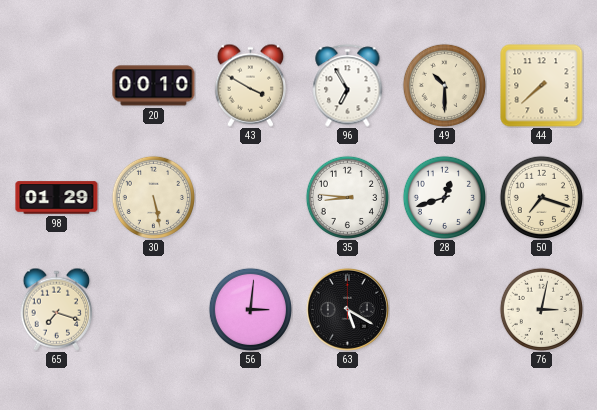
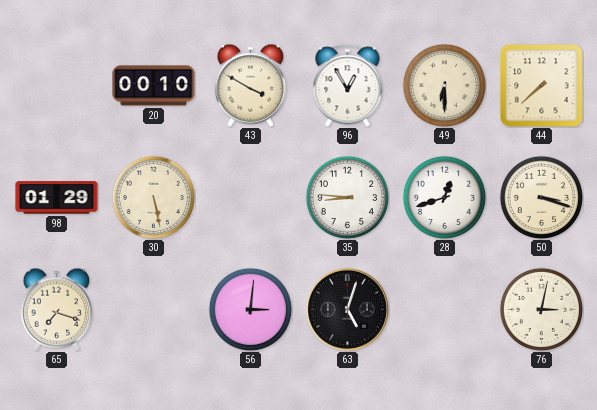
96: 6:55 -> 12:55
49: 10:30 -> 6:30
50: 7:18 -> 3:18
63: 5:20 -> 5:03
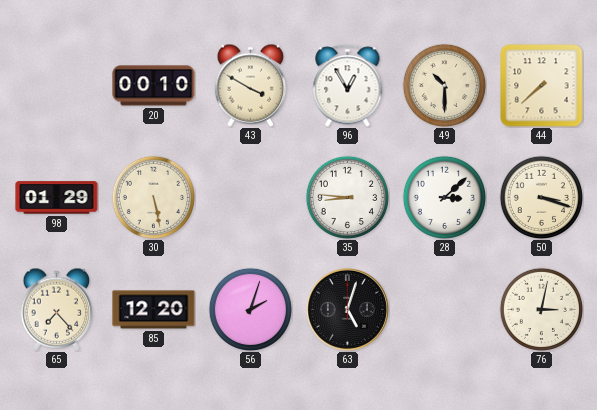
49: 6:30 -> 10:30
28: 12:42 -> 3:08
65: 7:18 -> 7:23
85: none -> 12:20
56: 3:01 -> 2:03
